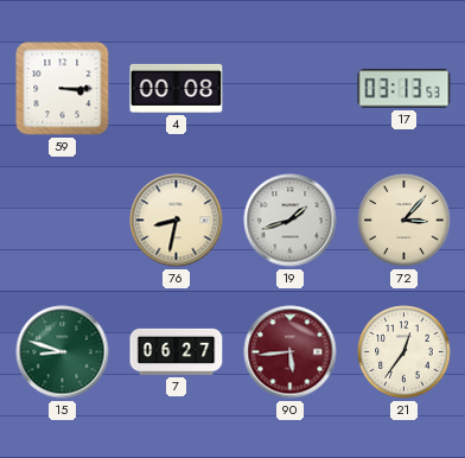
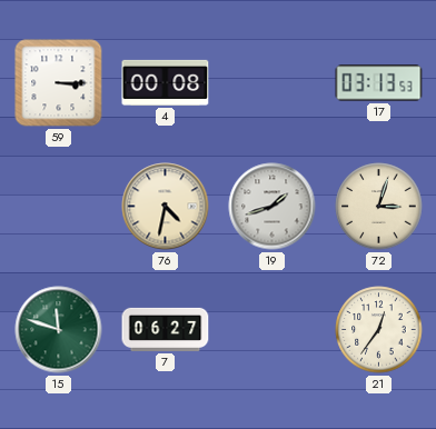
76: 8:32 -> 4:32
72: 3:07 -> 3:03
15: 8:48 -> 11:48
90: 5:44 -> none
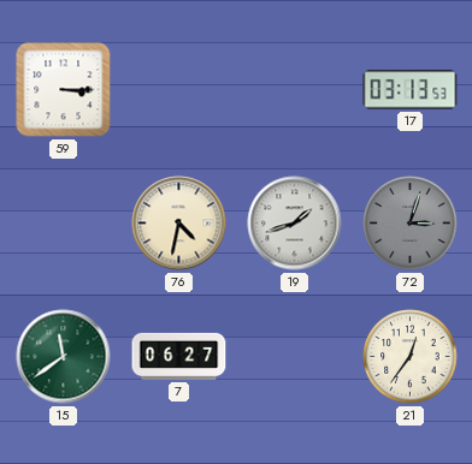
4: 00:08 -> none
72 dial: cream -> grey
15: 11:48 -> 11:39
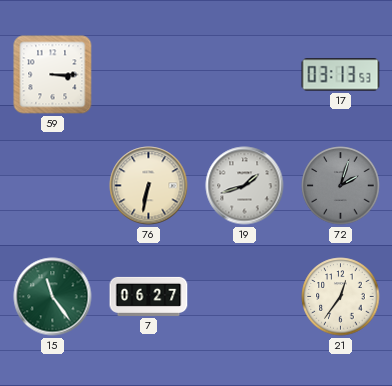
76: 4:32 -> 6:32
72: 3:03 -> 2:03
15: 11:39 -> 11:24
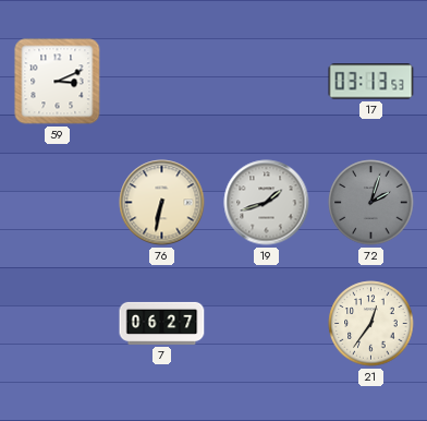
59: 3:15 -> 3:11
15: 11:24 -> none
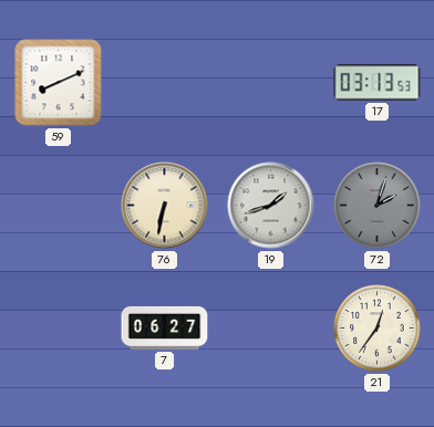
59: 3:11 -> 8:11
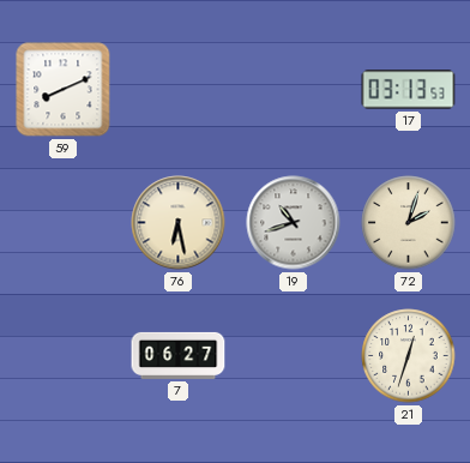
76: 6:32 -> 6:28
19: 1:42 -> 10:42
72 dial: grey -> cream
21: 12:36 -> 12:33
